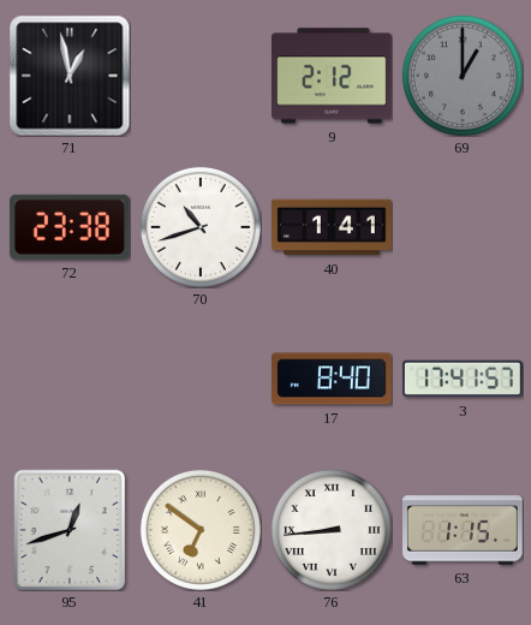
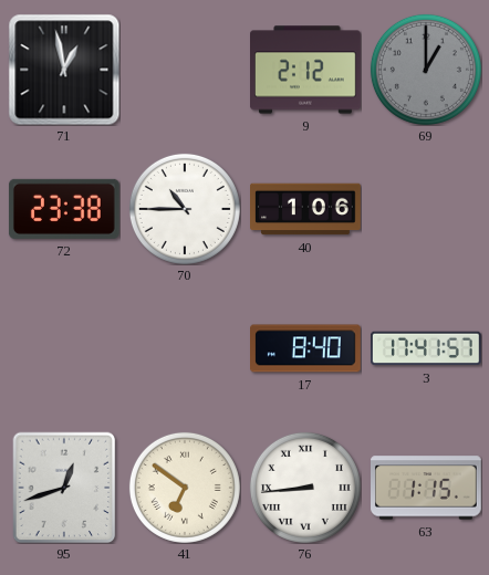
70: 10:42 -> 10:45
40: 1:41 -> 1:06
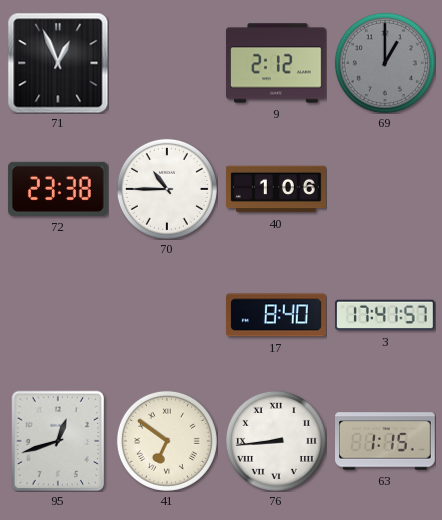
71: 12:58 -> 12:56
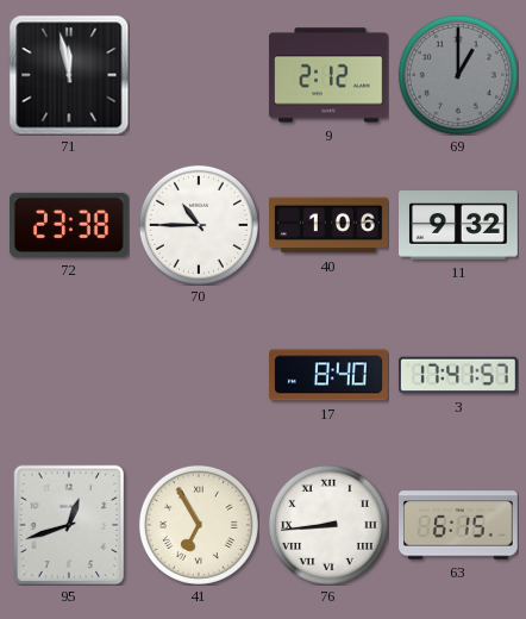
71: 12:56 -> 11:58
11: none -> 9:32
41: 6:51 -> 6:55
63: 1:15 -> 6:15
